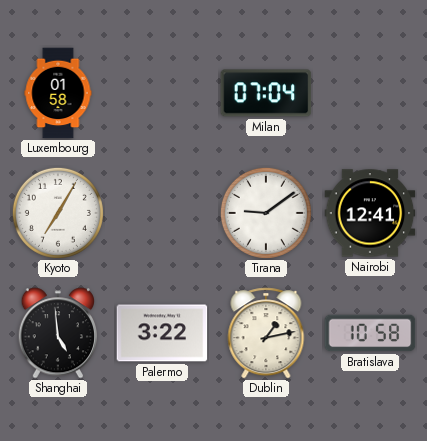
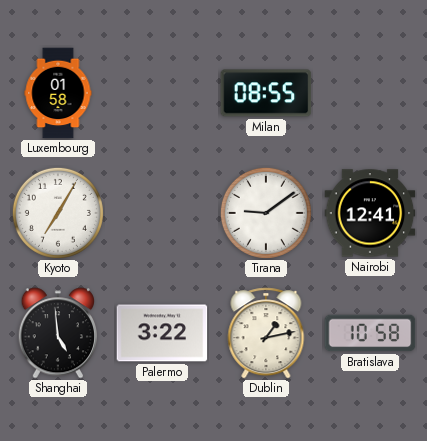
Milan: 07:04 -> 08:55
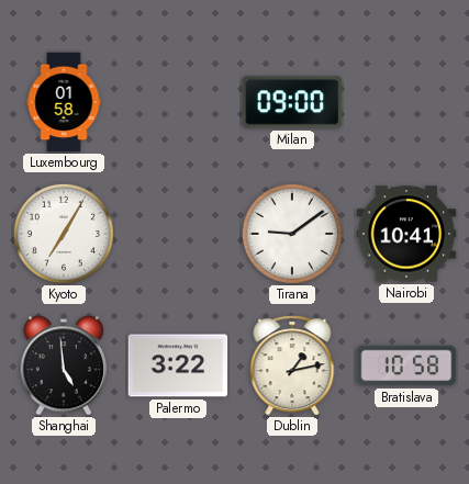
Milan: 08:55 -> 09:00
Nairobi: 12:41 -> 10:41
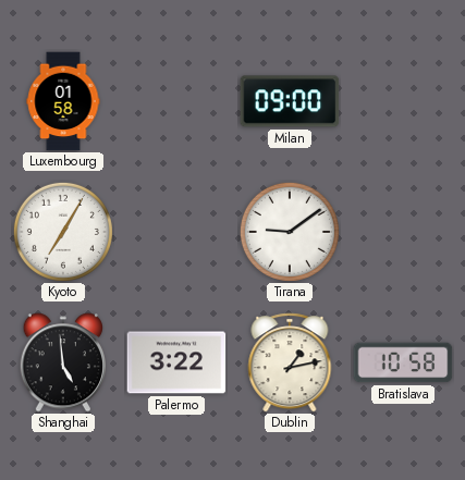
Nairobi: 10:41 -> none
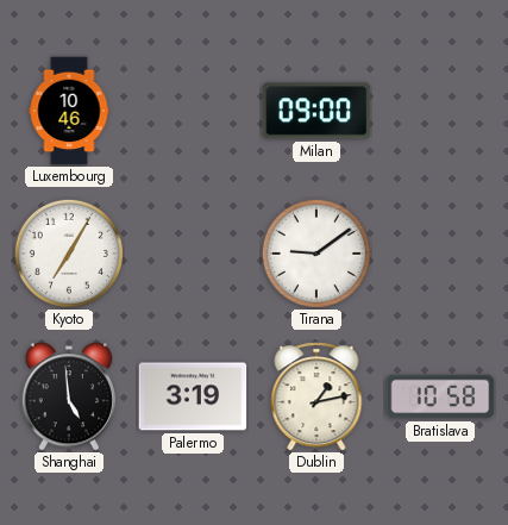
Luxembourg: 01:58 -> 10:46
Palermo: 3:22 -> 3:19
